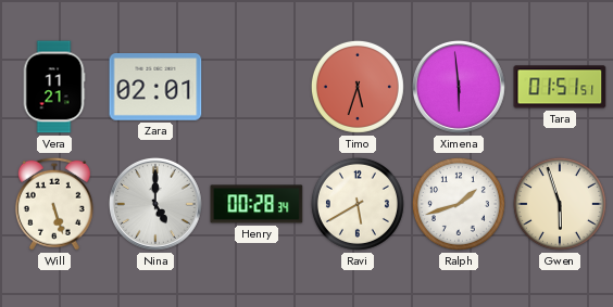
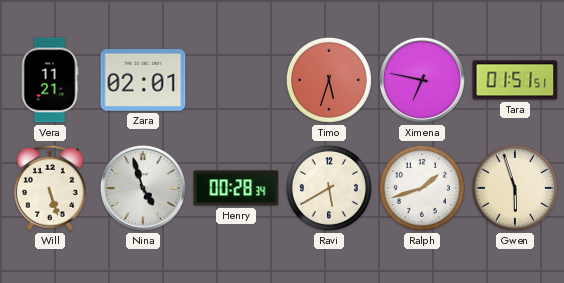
Ximena: 5:59 -> 6:47
Nina: 5:00 -> 4:57
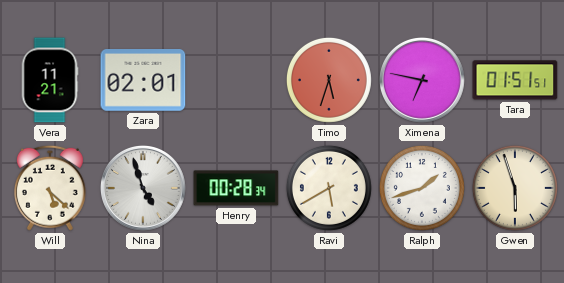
Will: 5:27 -> 5:22
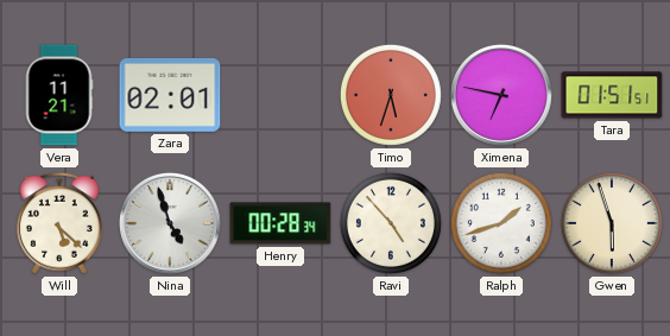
Ravi: 5:40 -> 4:53
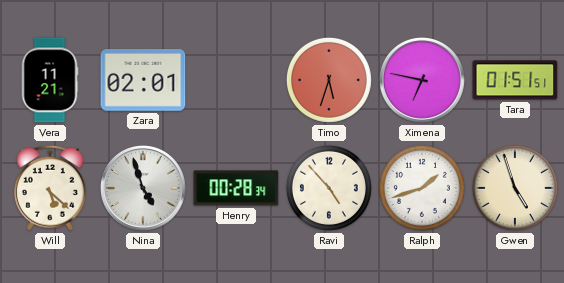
Gwen: 5:57 -> 4:57
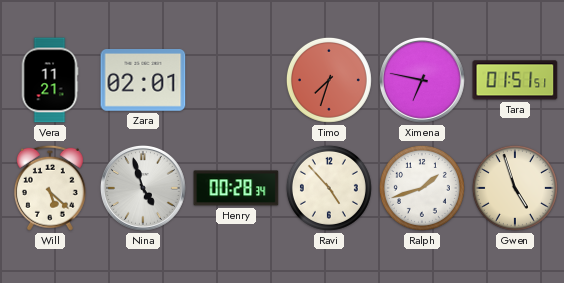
Timo: 5:33 -> 7:33
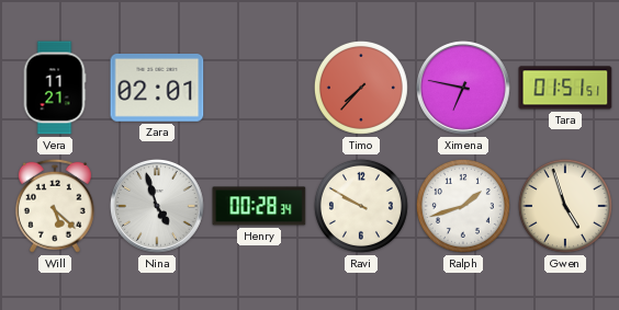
Timo: 7:33 -> 7:37
Ravi: 4:53 -> 9:50
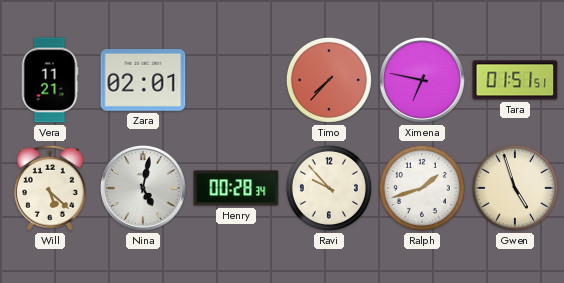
Nina: 4:57 -> 5:02
Ravi: 9:50 -> 9:53
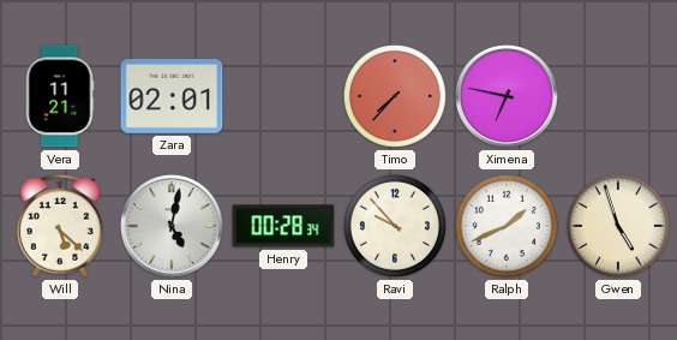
Tara: 01:51 -> none
Ralph: 1:42 -> 1:41
